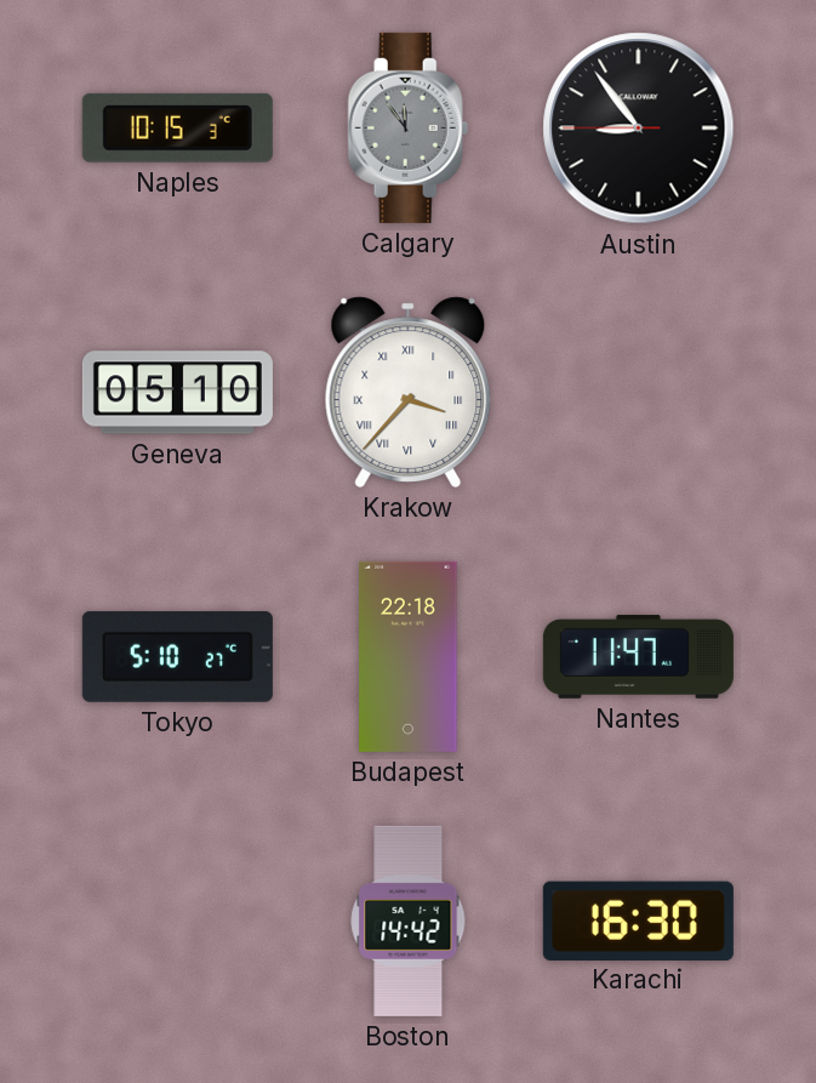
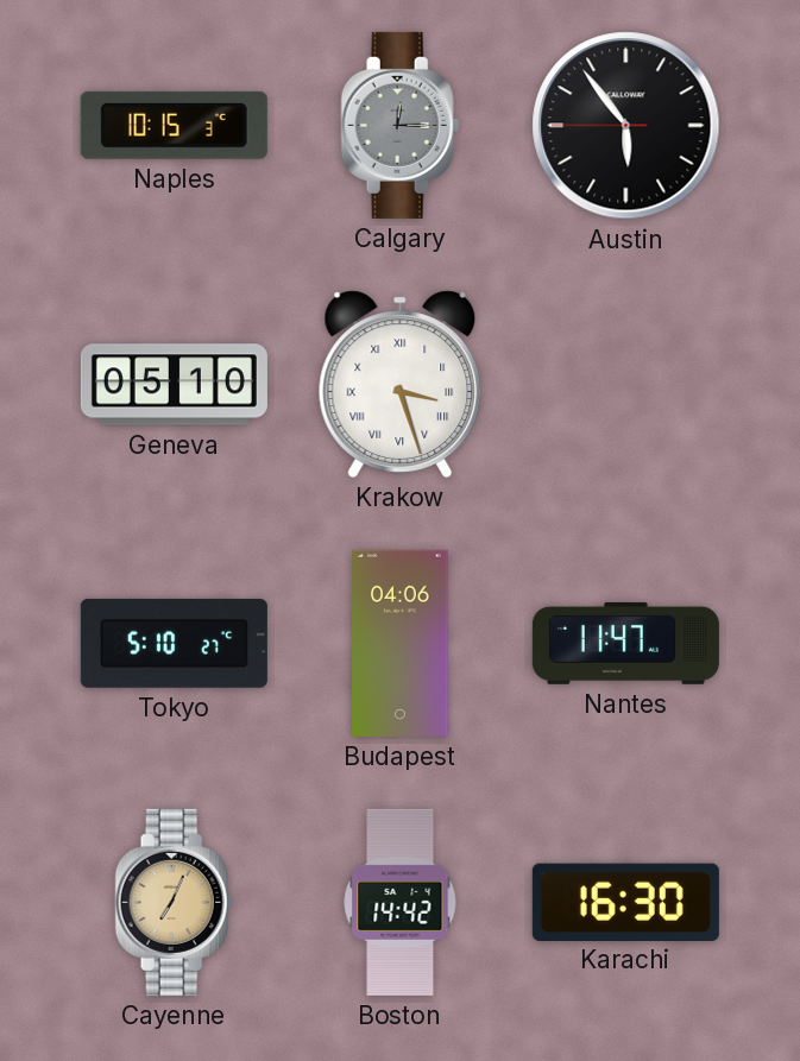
Calgary: 11:54 -> 12:15
Austin: 8:53 -> 5:53
Krakow: 3:37 -> 3:27
Budapest: 22:18 -> 04:06
Cayenne: none -> 7:04
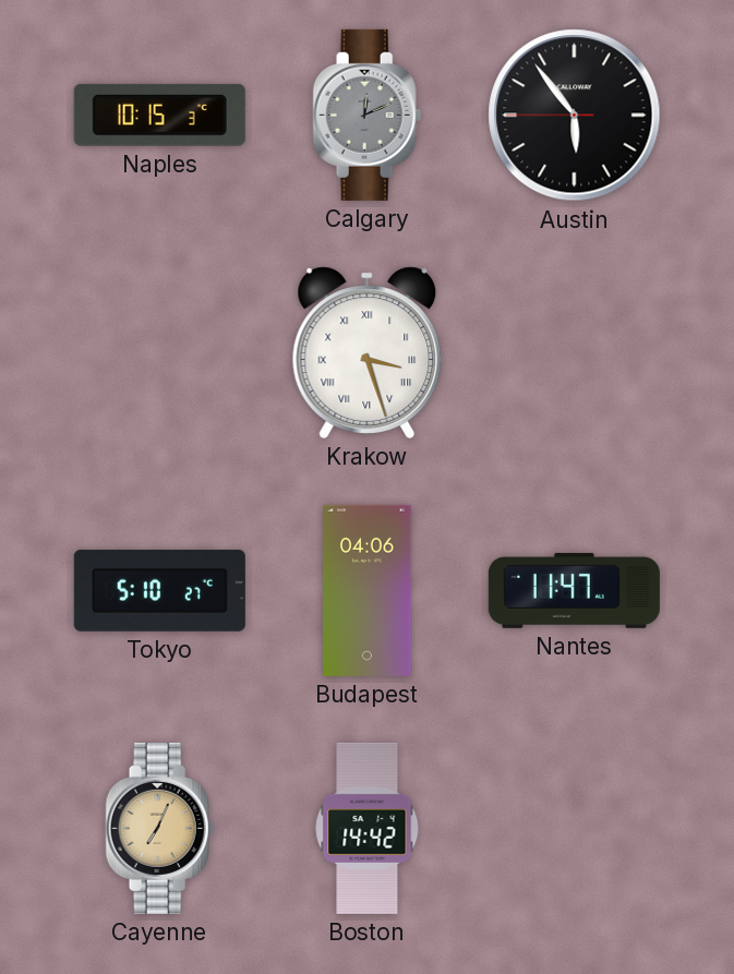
Calgary: 12:15 -> 12:11
Geneva: 05:10 -> none
Karachi: 16:30 -> none
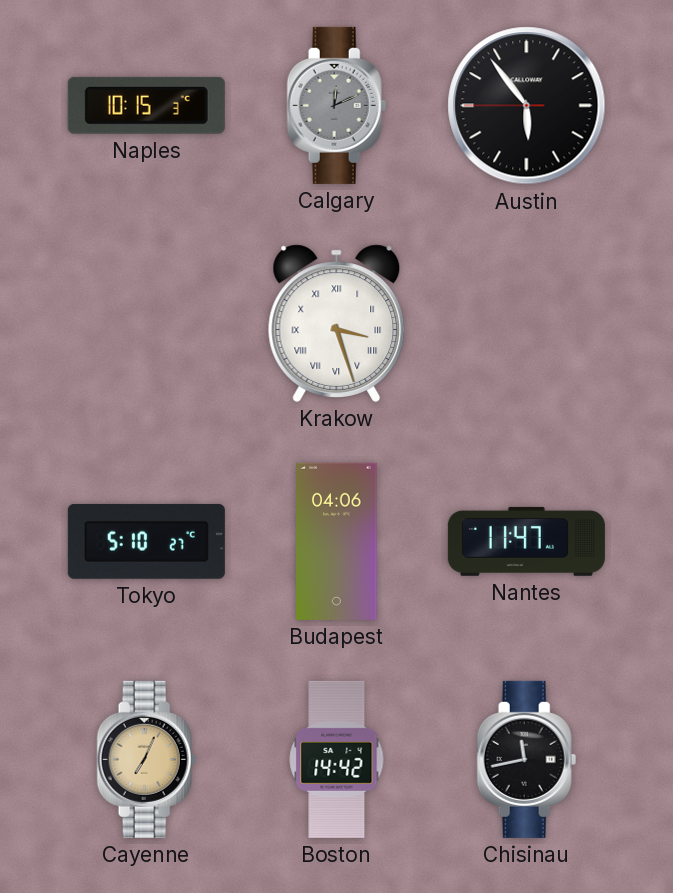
Chisinau: none -> 11:43
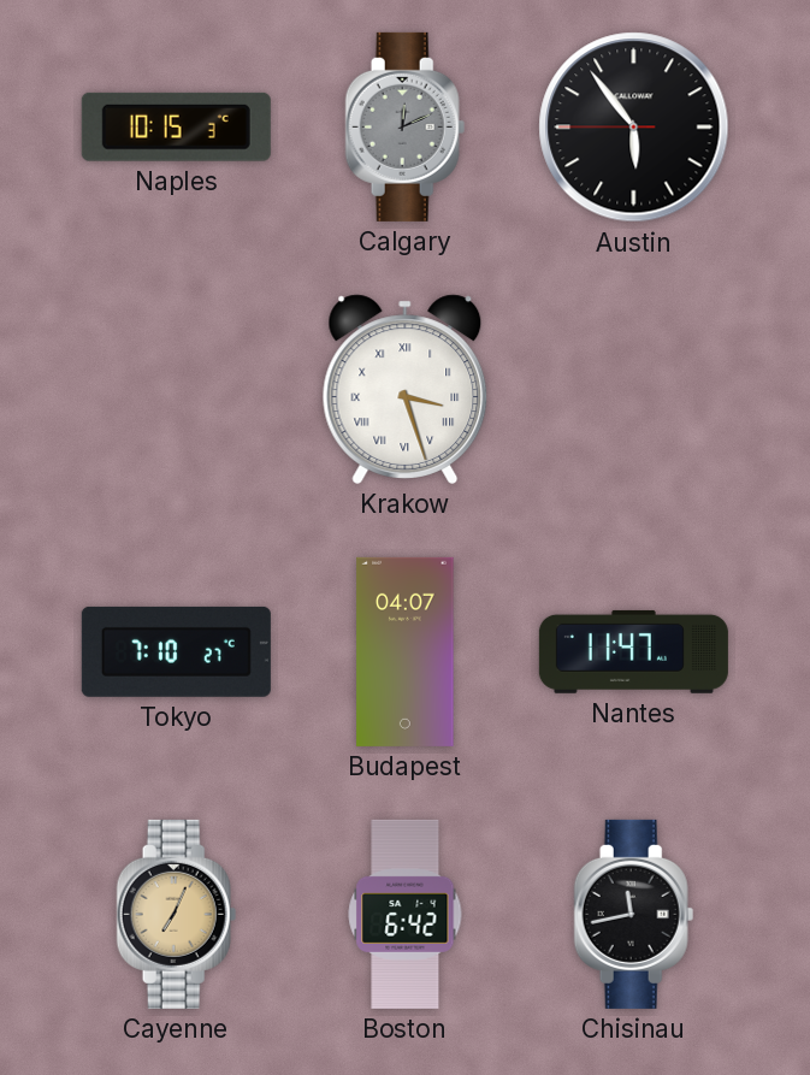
Tokyo: 5:10 -> 7:10
Budapest: 04:06 -> 04:07
Boston: 14:42 -> 6:42
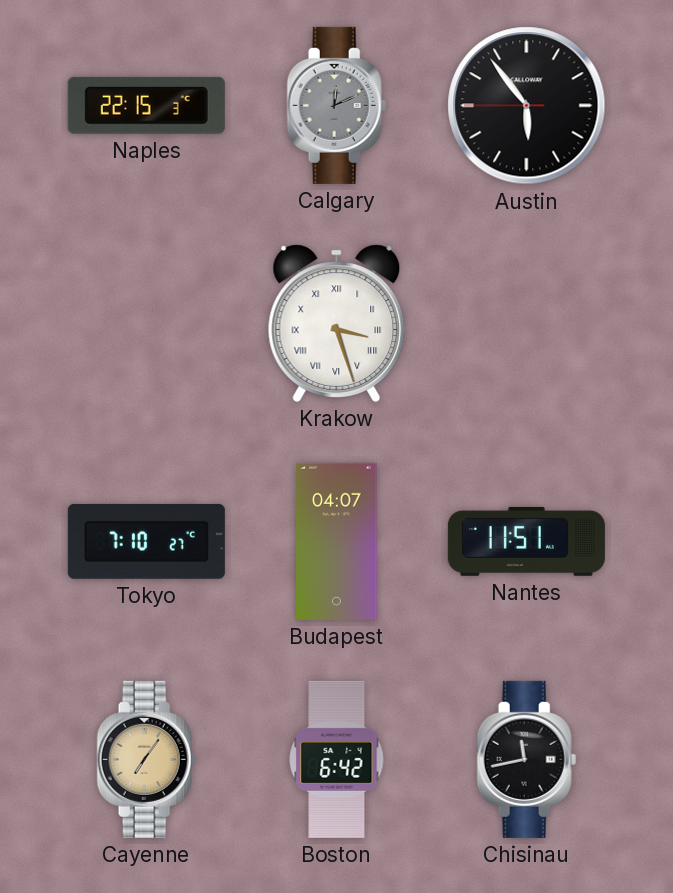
Naples: 10:15 -> 22:15
Nantes: 11:47 -> 11:51
Cayenne: 7:04 -> 7:06
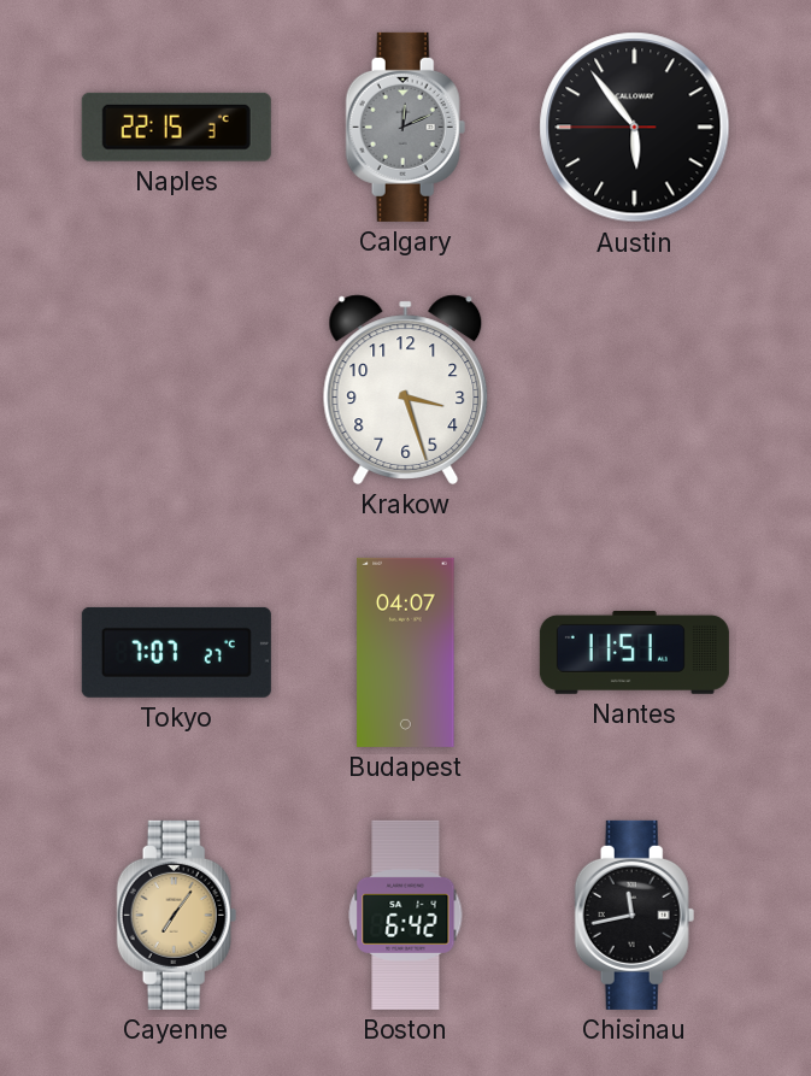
Krakow numerals: Roman -> Arabic
Tokyo: 7:10 -> 7:07
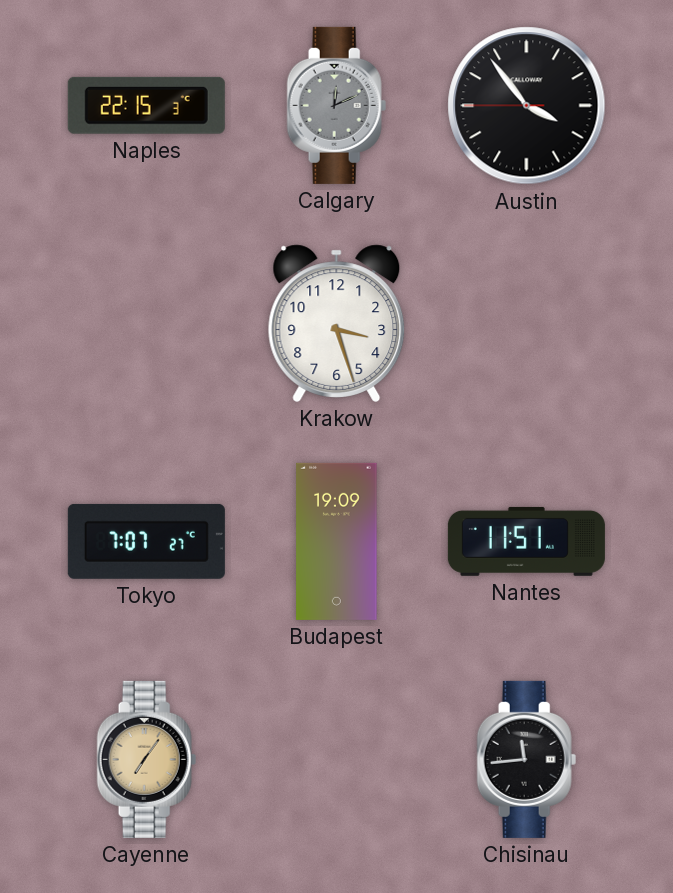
Austin: 5:53 -> 3:53
Budapest: 04:07 -> 19:09
Boston: 6:42 -> none
Chisinau: 11:43 -> 11:44
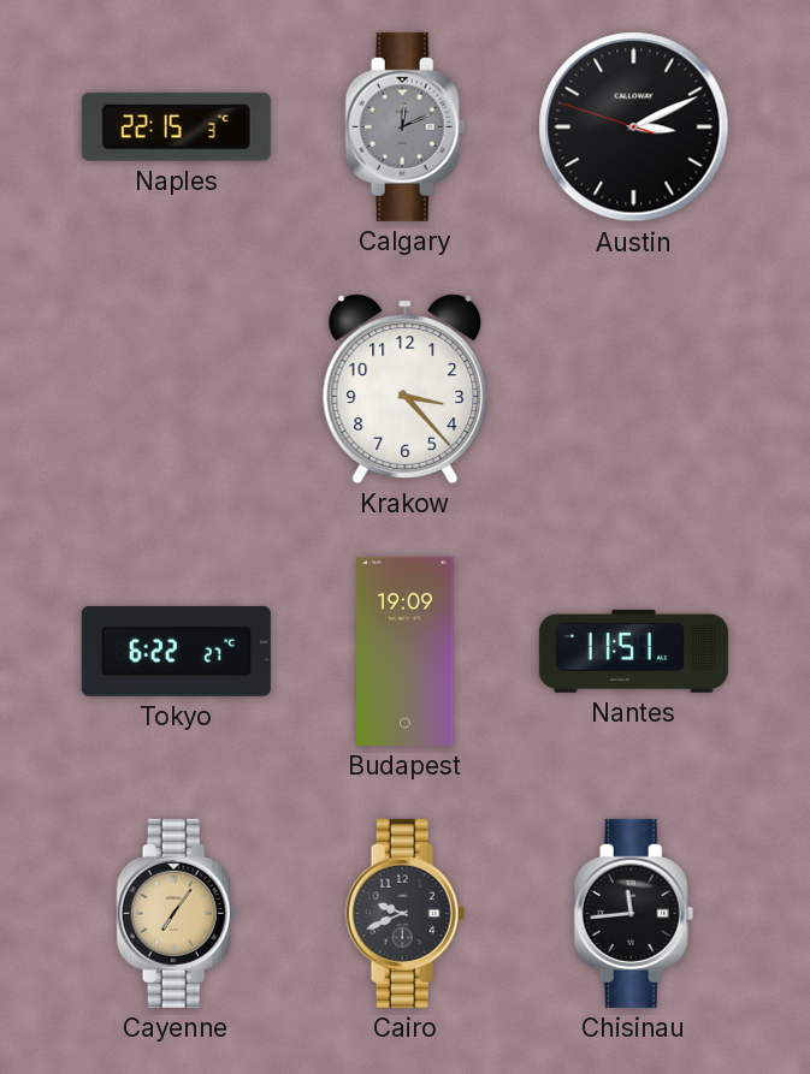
Austin: 3:53 -> 3:10
Krakow: 3:27 -> 3:23
Tokyo: 7:07 -> 6:22
Cairo: none -> 9:41
